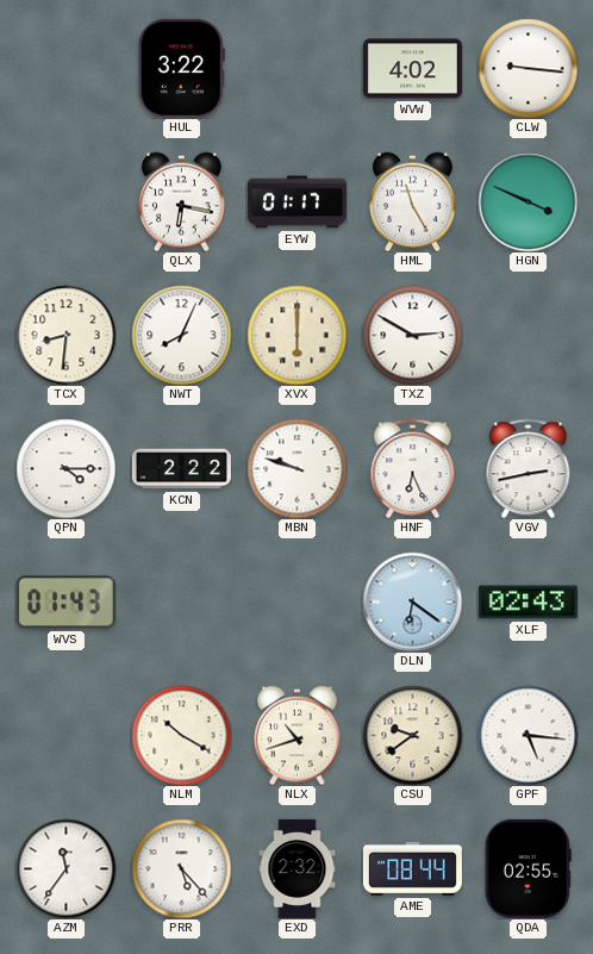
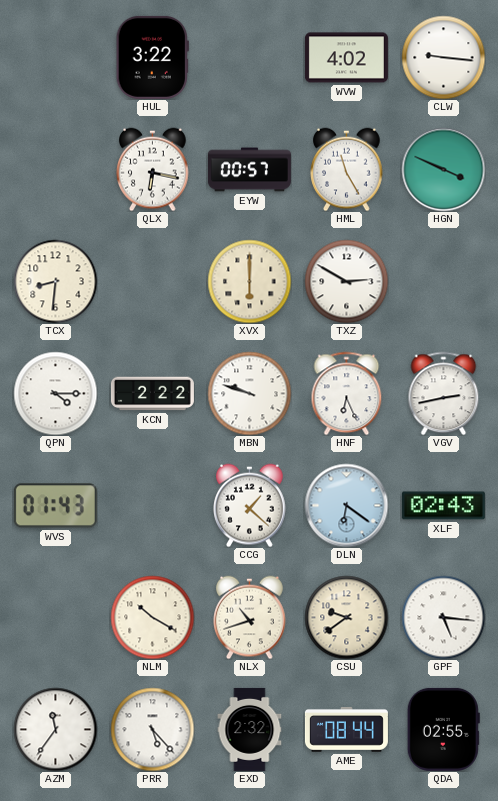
EYW: 01:17 -> 00:57
NWT: 8:04 -> none
CCG: none -> 1:22
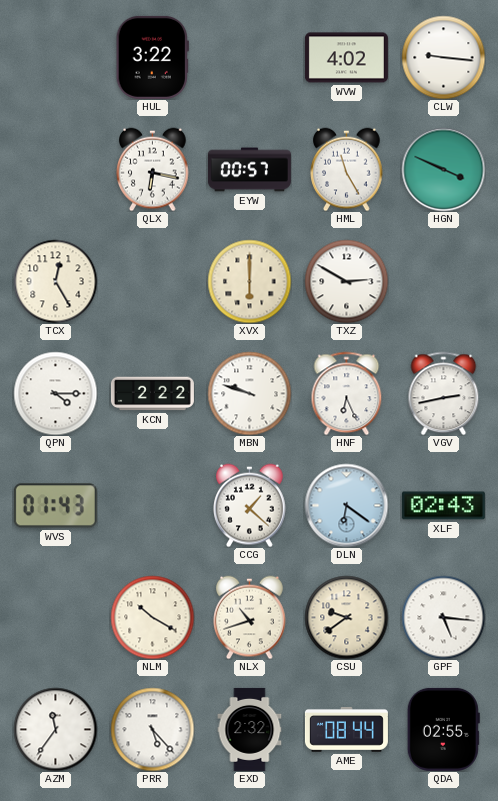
TCX: 8:31 -> 12:25
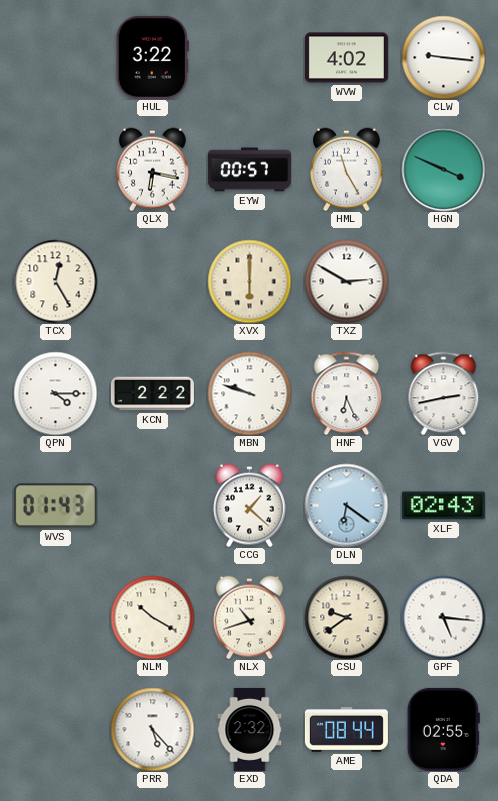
AZM: 11:36 -> none
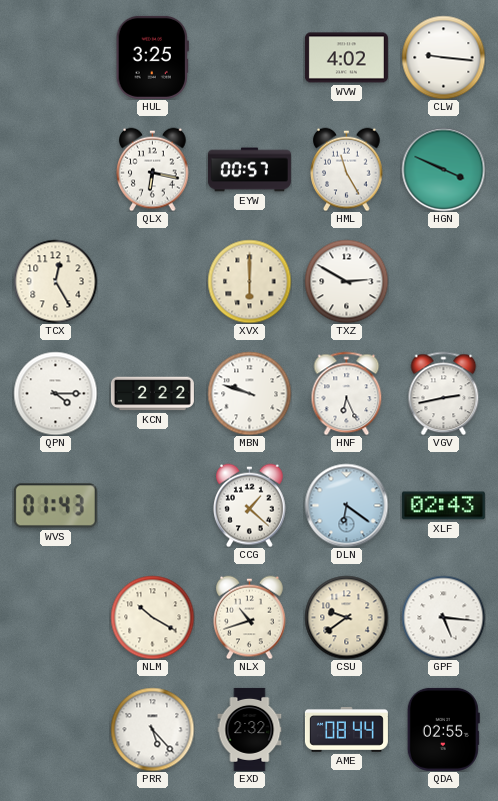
HUL: 3:22 -> 3:25
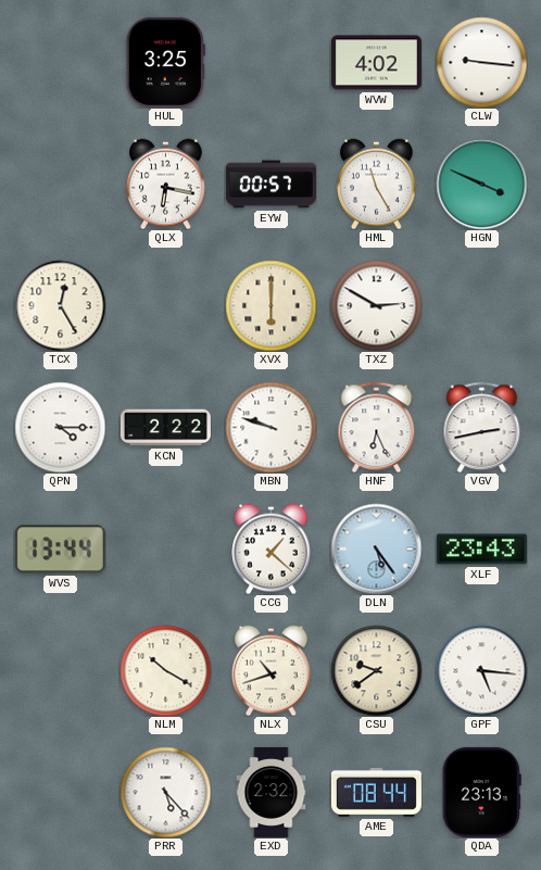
WVS: 01:43 -> 13:44
DLN: 6:21 -> 5:24
XLF: 02:43 -> 23:43
QDA: 02:55 -> 23:13
